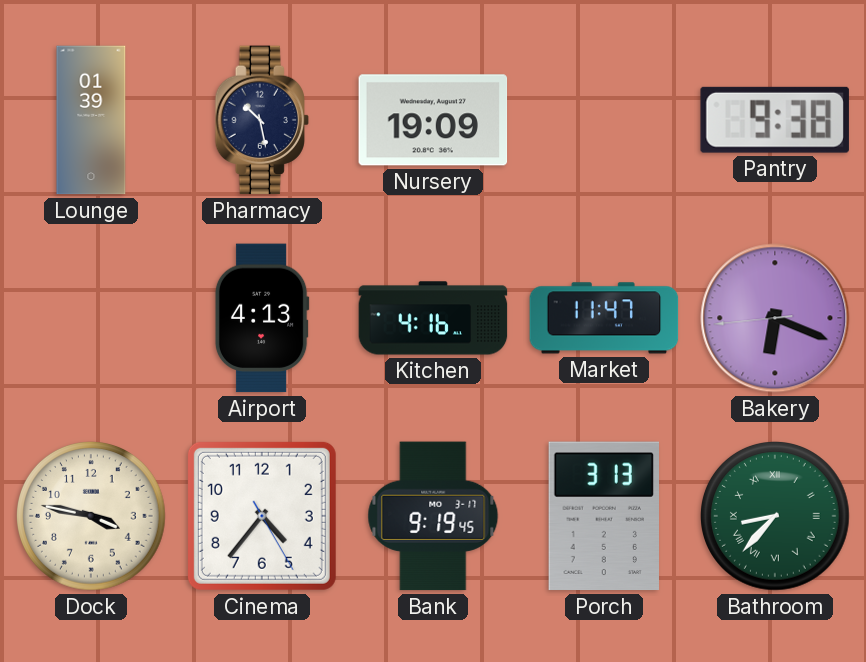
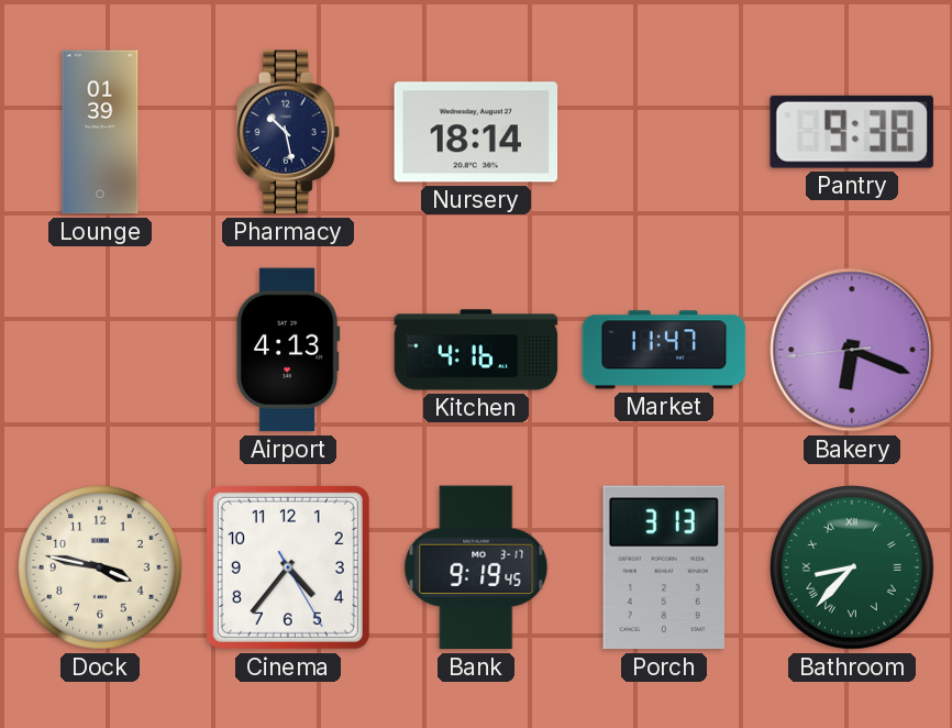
Nursery: 19:09 -> 18:14
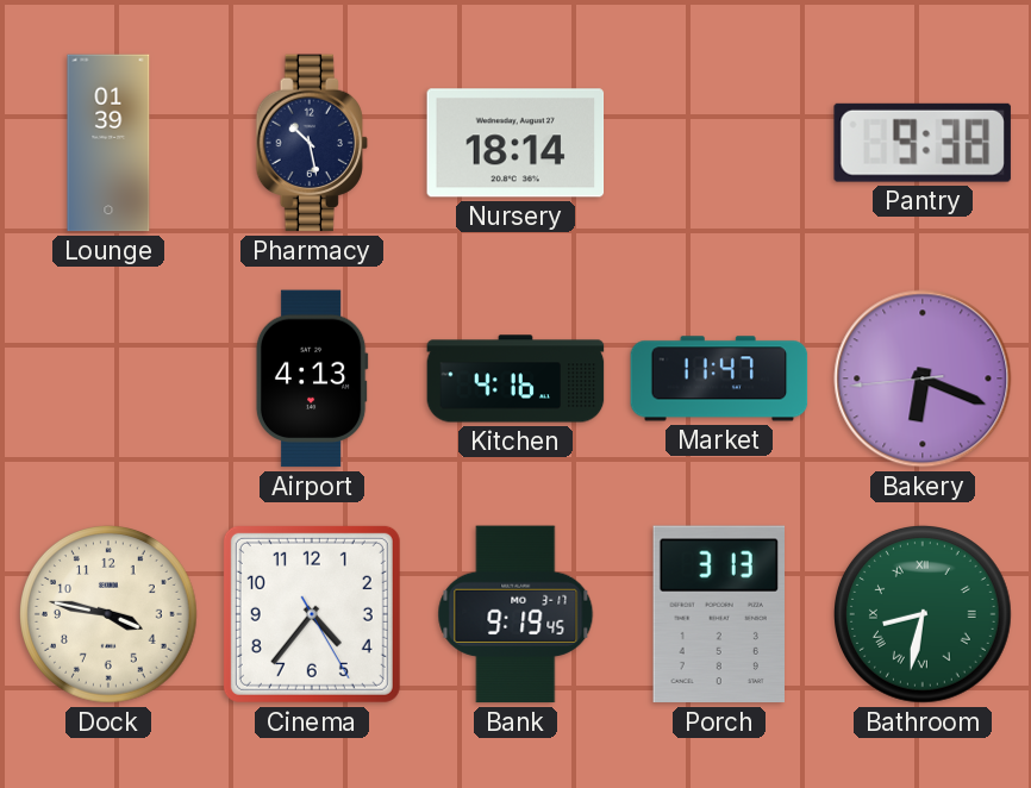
Bathroom: 8:37 -> 8:32
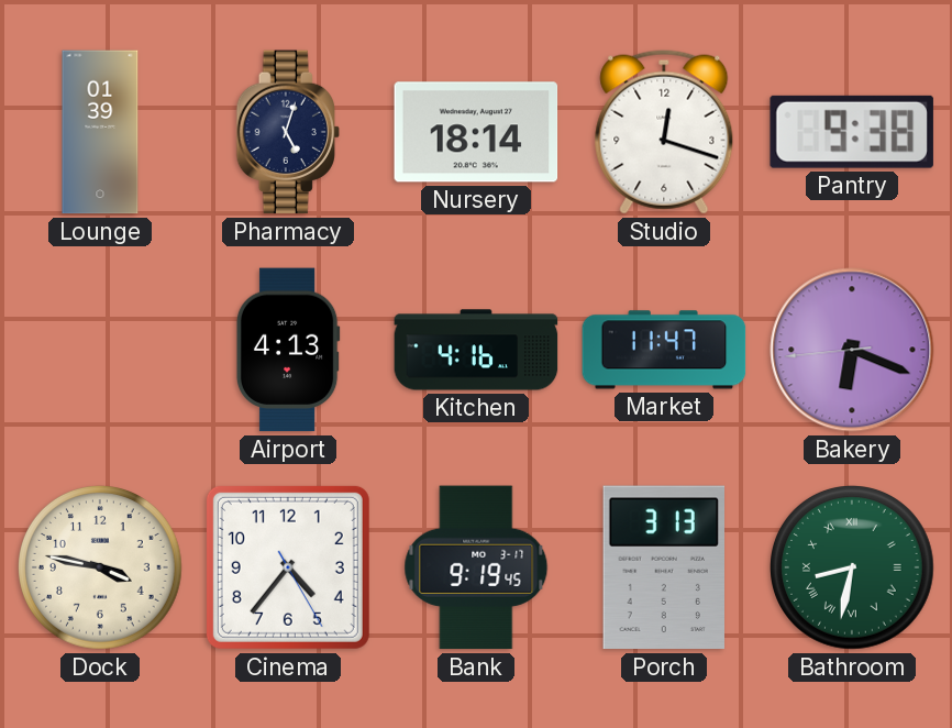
Pharmacy: 10:28 -> 5:03
Studio: none -> 12:18
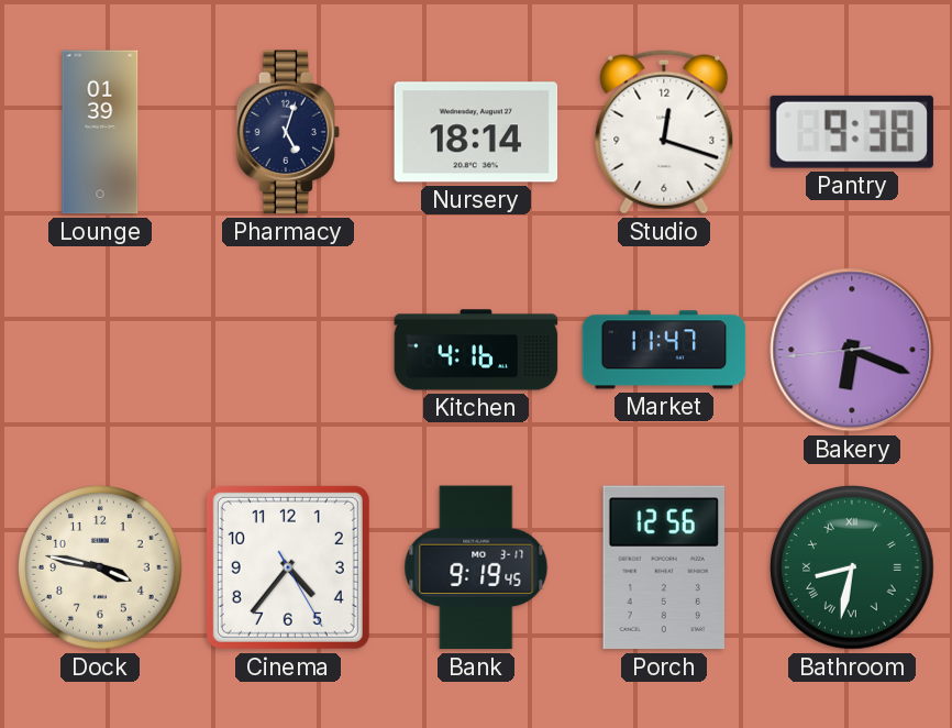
Airport: 4:13 -> none
Porch: 3:13 -> 12:56
